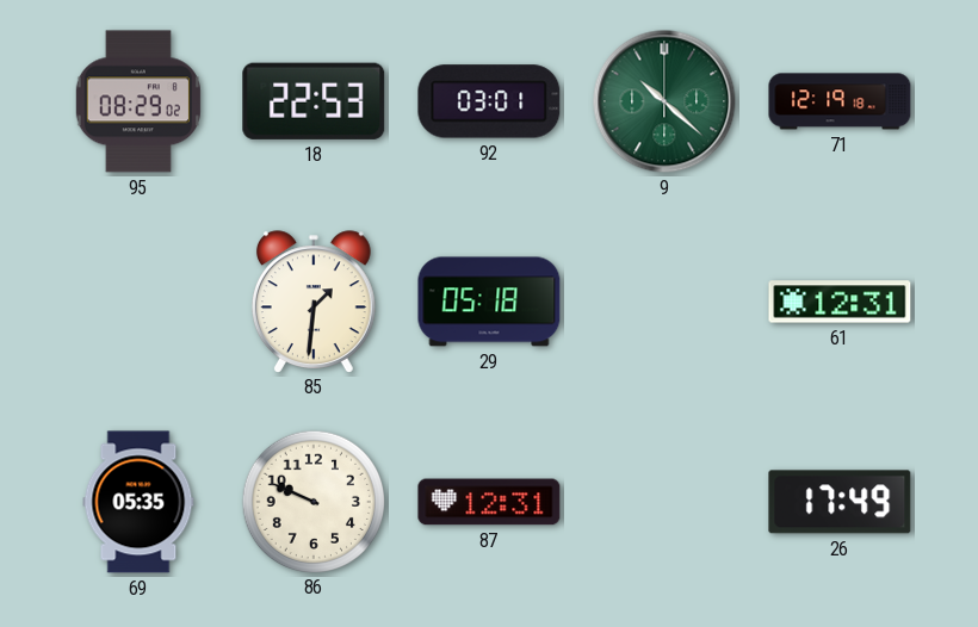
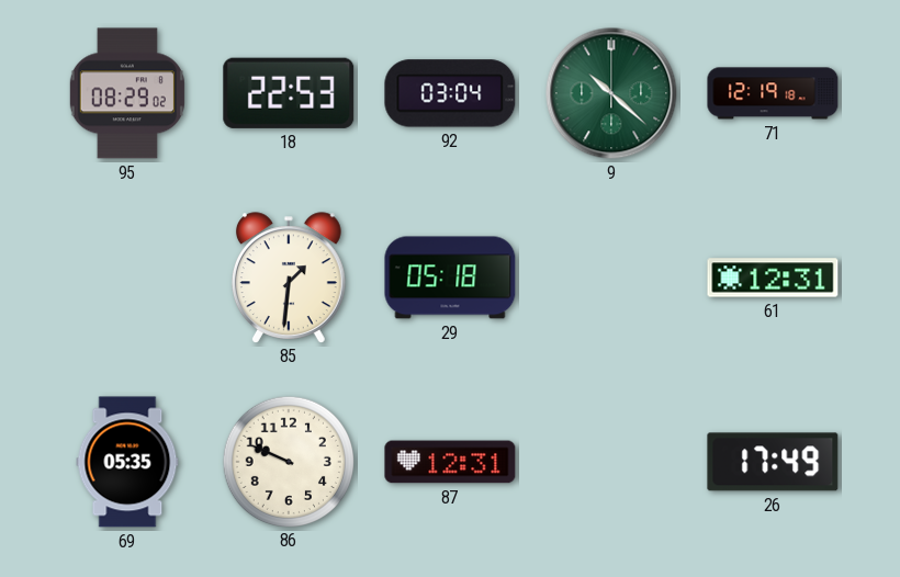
92: 03:01 -> 03:04
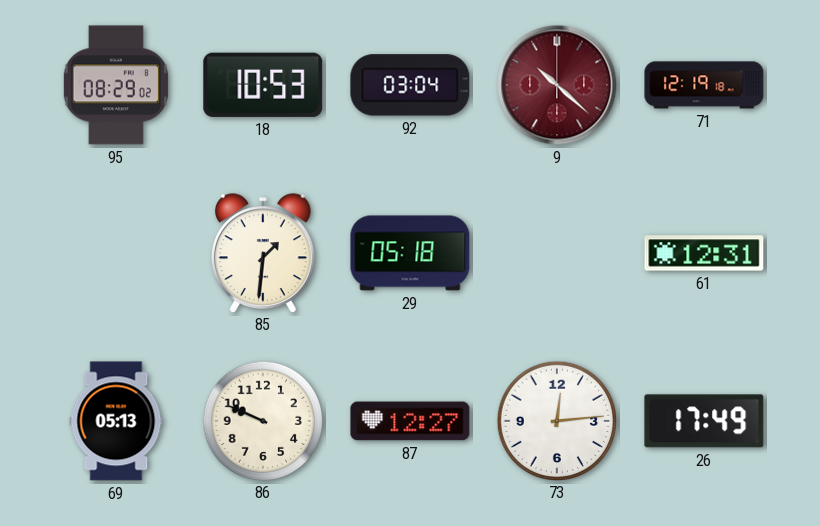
18: 22:53 -> 10:53
9 dial: green -> burgundy
69: 05:35 -> 05:13
87: 12:31 -> 12:27
73: none -> 12:14
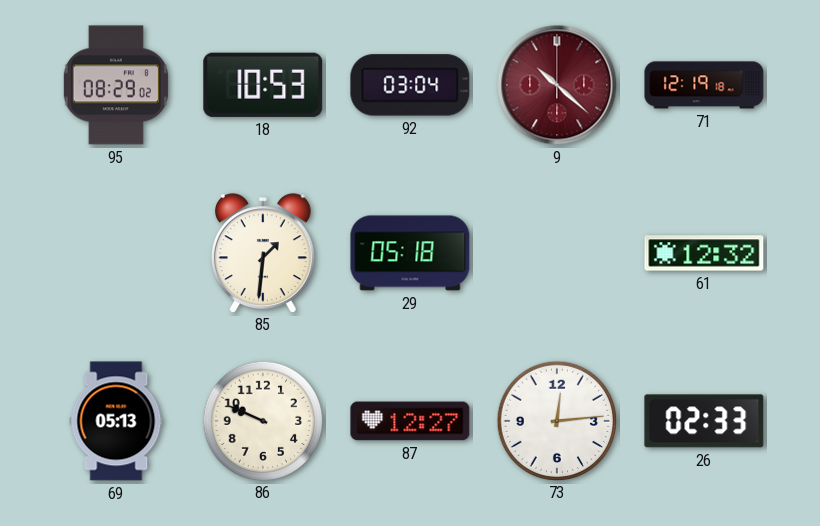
61: 12:31 -> 12:32
26: 17:49 -> 02:33
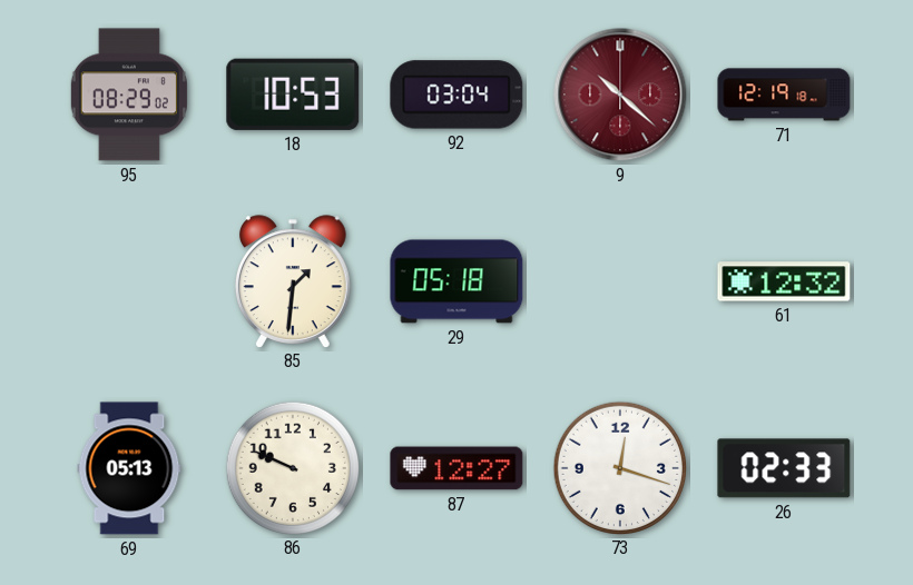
73: 12:14 -> 12:18
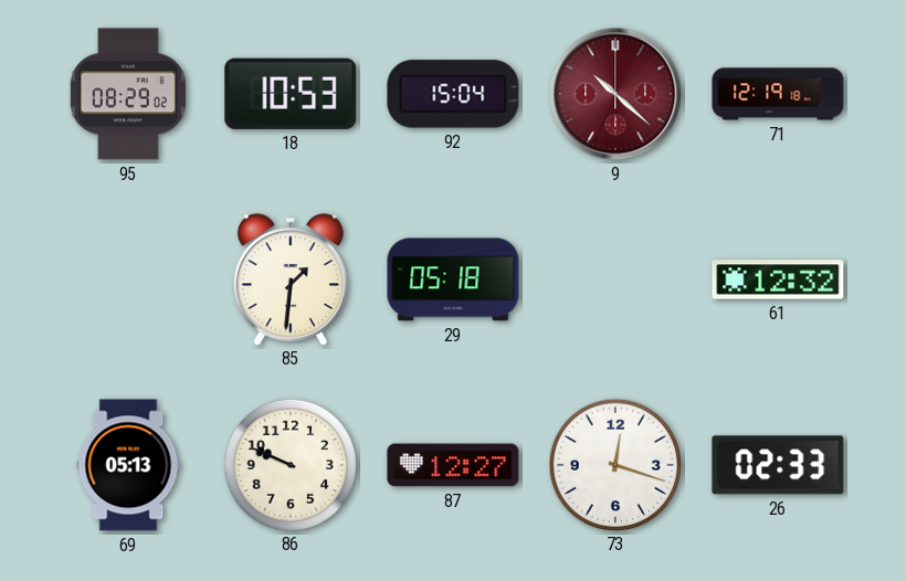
92: 03:04 -> 15:04
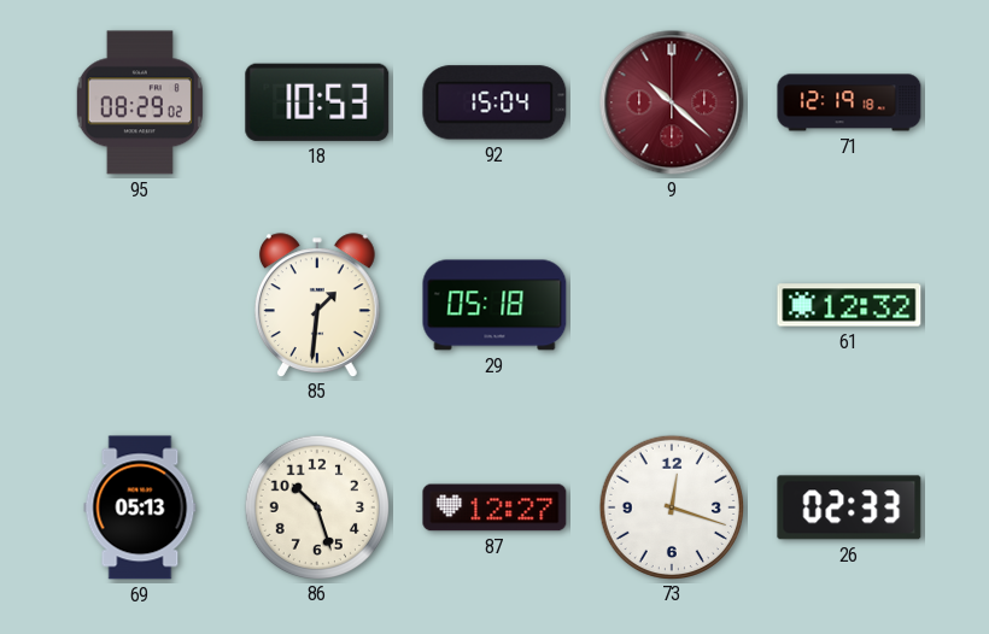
86: 9:49 -> 10:27
